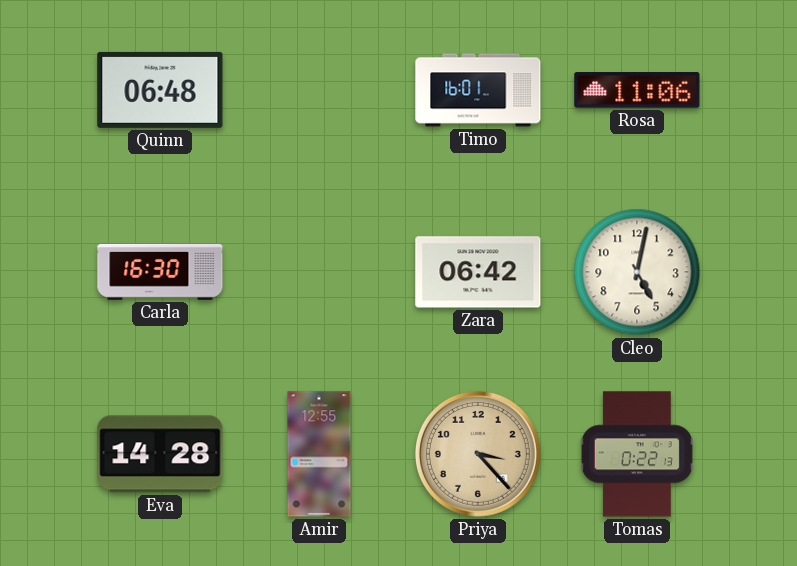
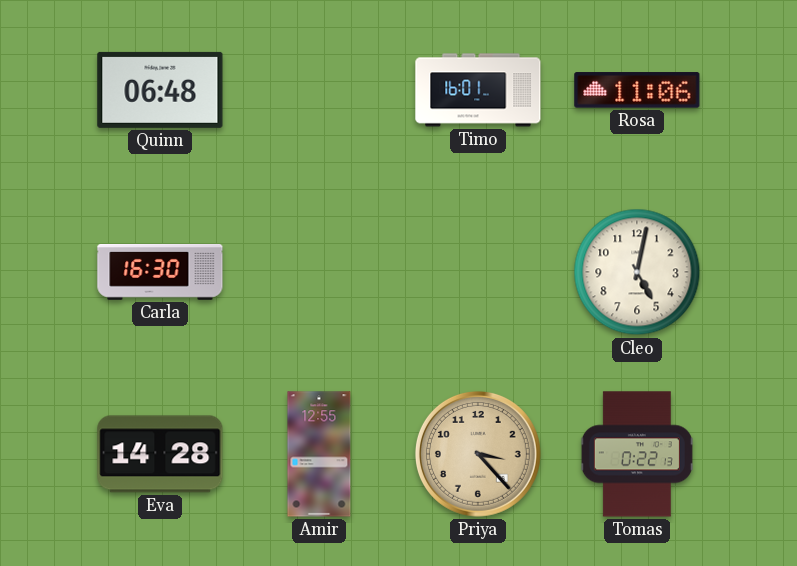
Zara: 06:42 -> none
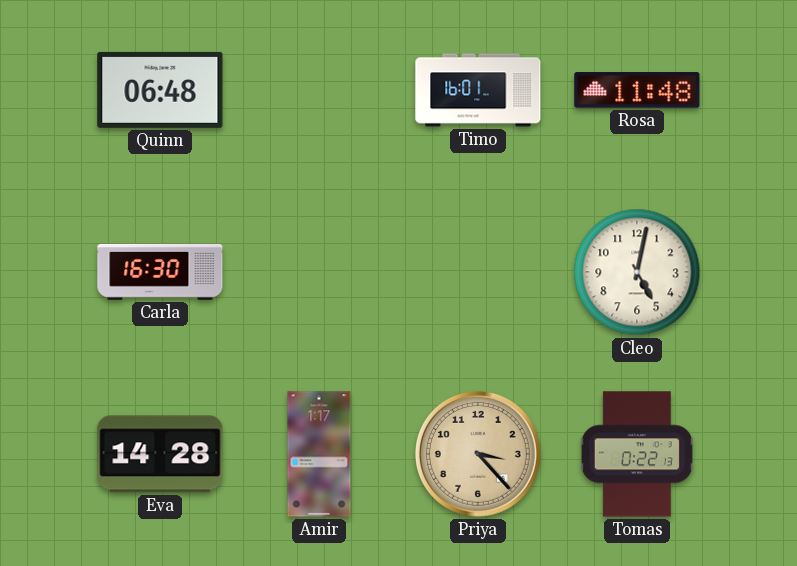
Rosa: 11:06 -> 11:48
Amir: 12:55 -> 1:17
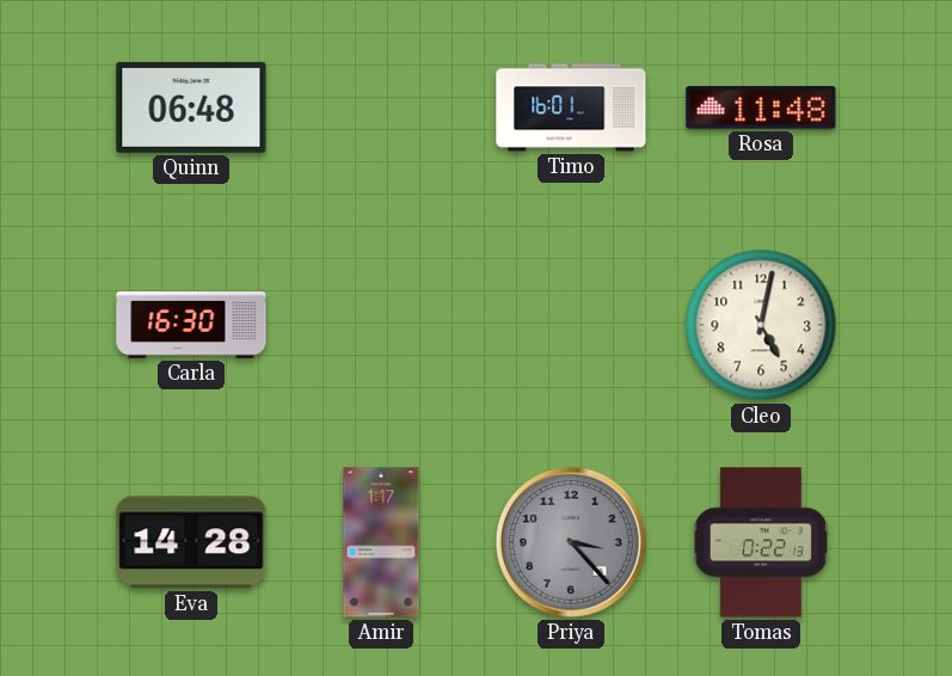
Priya dial: champagne -> grey
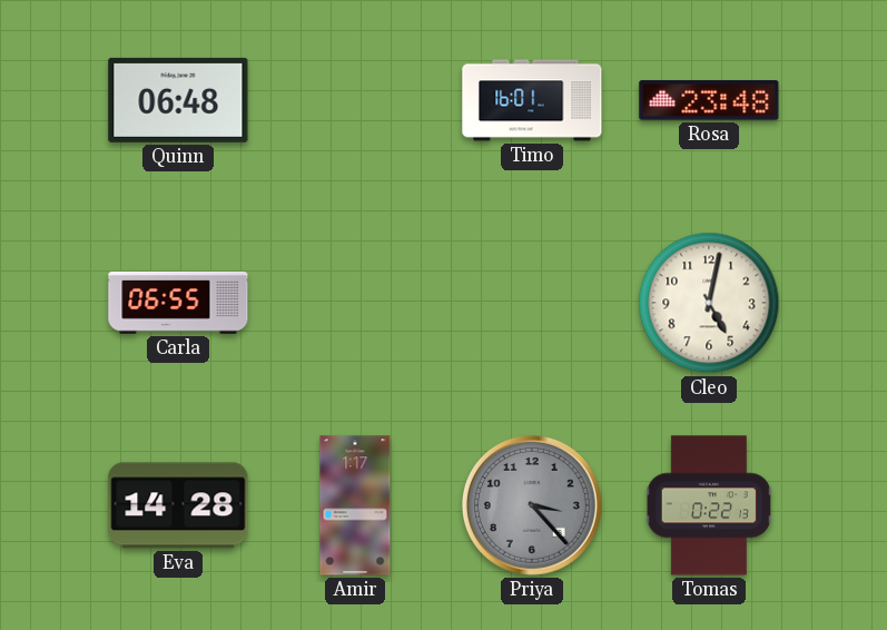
Rosa: 11:48 -> 23:48
Carla: 16:30 -> 06:55
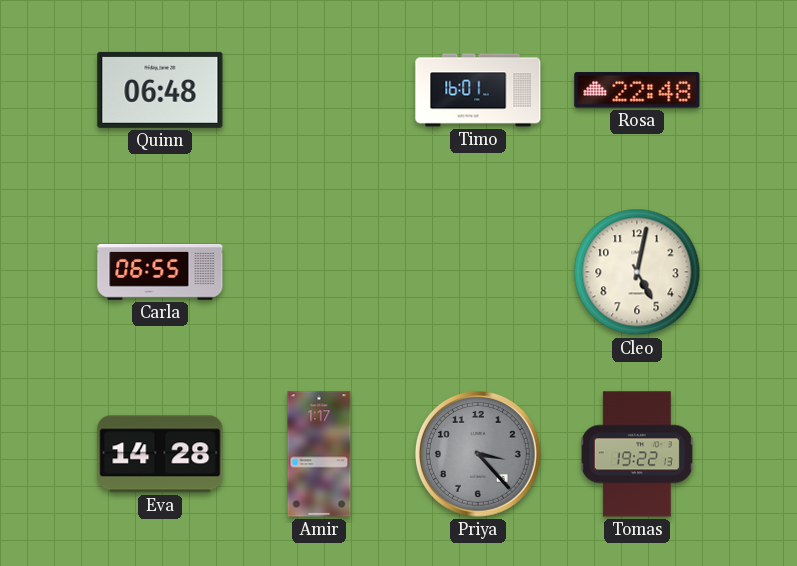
Rosa: 23:48 -> 22:48
Tomas: 0:22 -> 19:22
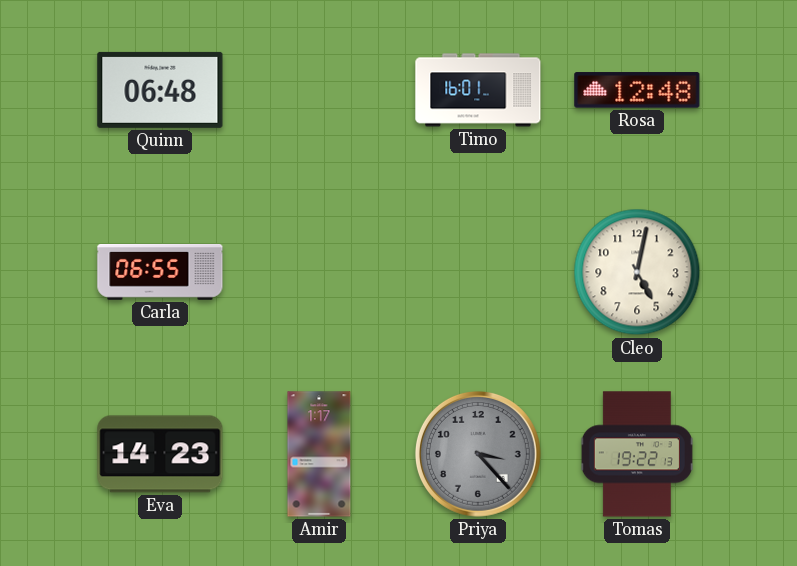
Rosa: 22:48 -> 12:48
Eva: 14:28 -> 14:23
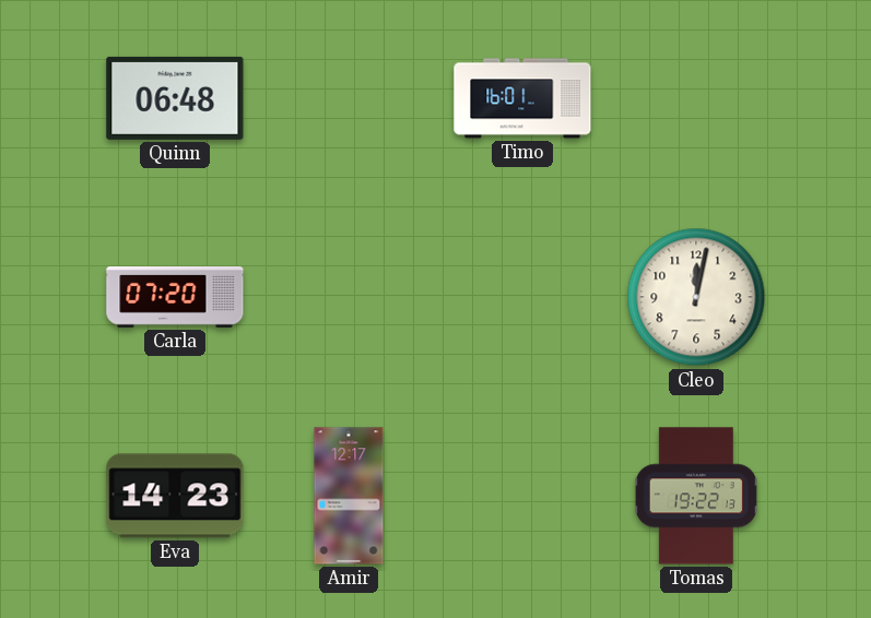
Rosa: 12:48 -> none
Carla: 06:55 -> 07:20
Cleo: 5:02 -> 12:02
Amir: 1:17 -> 12:17
Priya: 3:23 -> none
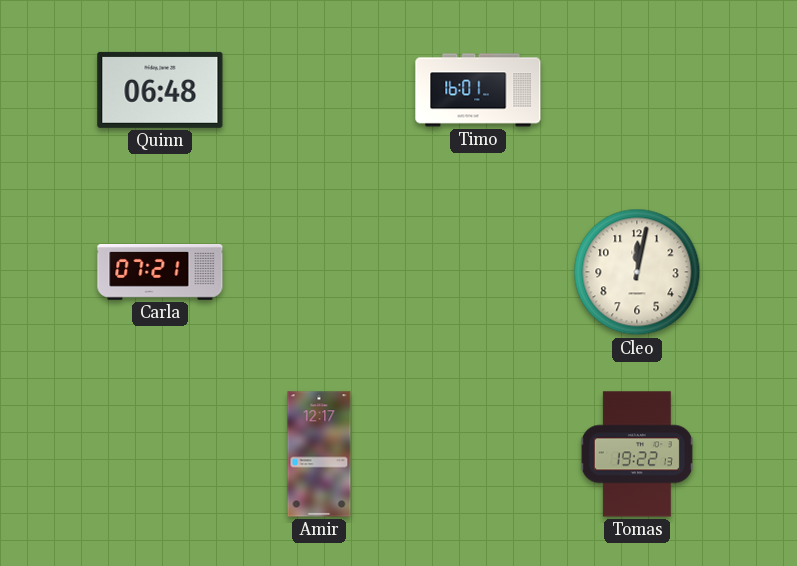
Carla: 07:20 -> 07:21
Eva: 14:23 -> none
